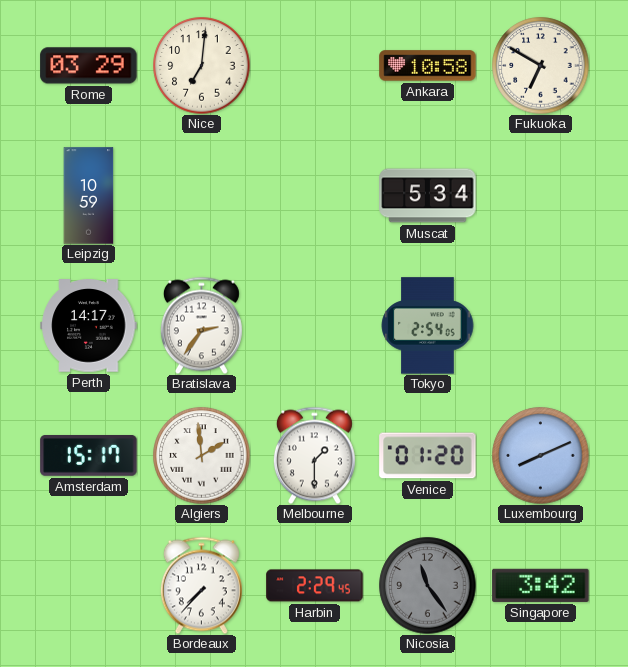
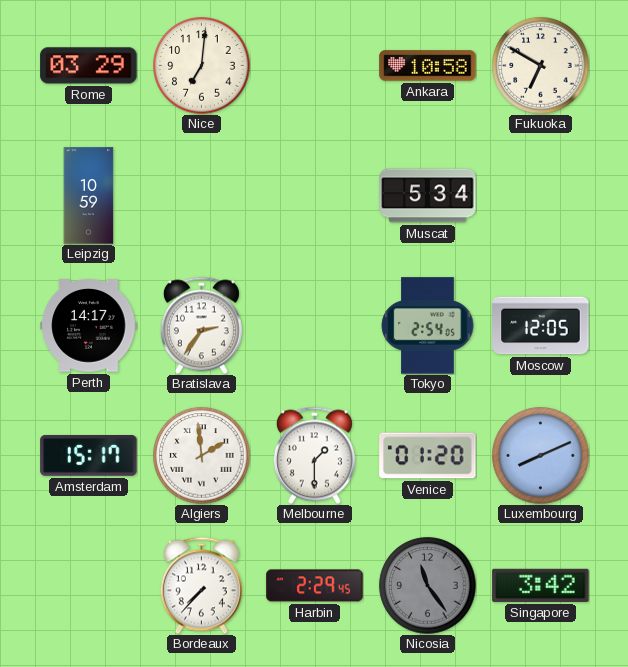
Moscow: none -> 12:05
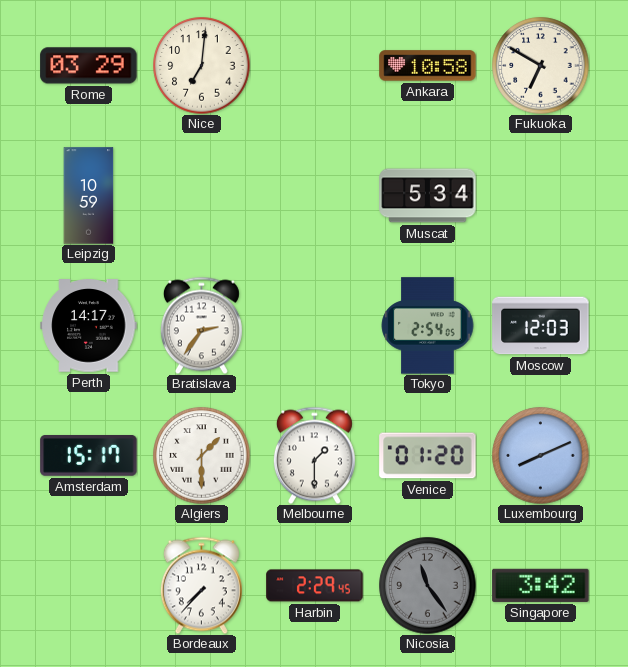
Moscow: 12:05 -> 12:03
Algiers: 1:59 -> 1:30
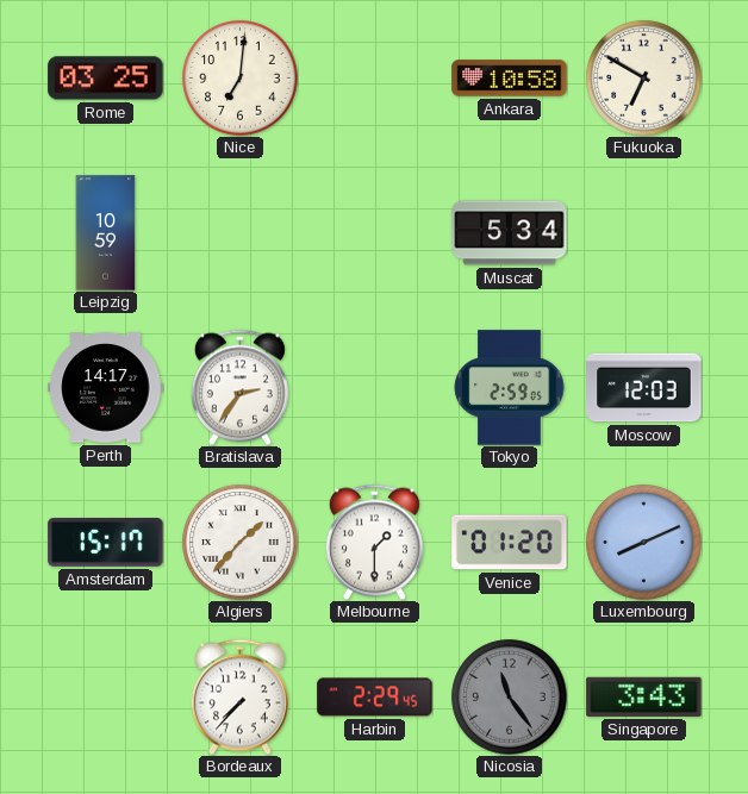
Rome: 03:29 -> 03:25
Tokyo: 2:54 -> 2:59
Algiers: 1:30 -> 1:37
Singapore: 3:42 -> 3:43
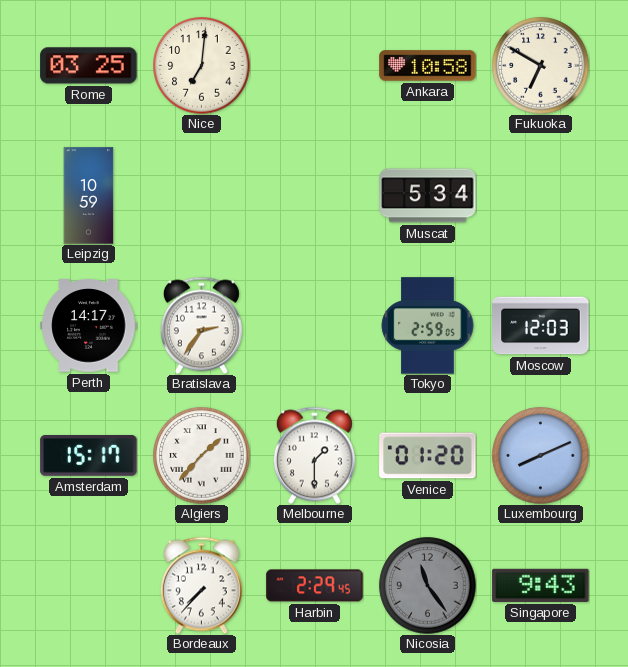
Singapore: 3:43 -> 9:43
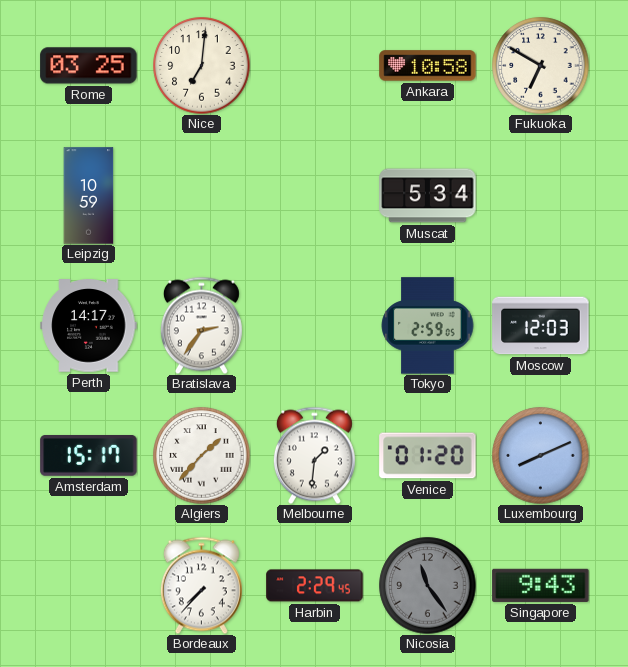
Melbourne: 1:30 -> 1:31
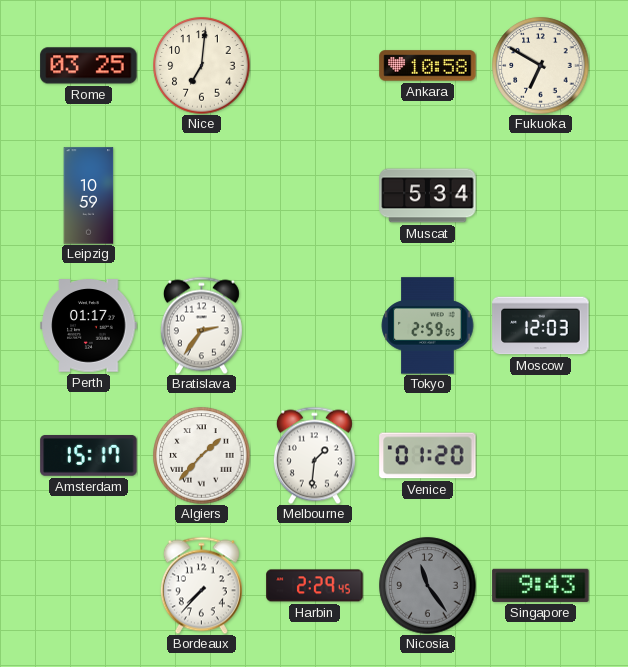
Perth: 14:17 -> 01:17
Luxembourg: 8:11 -> none
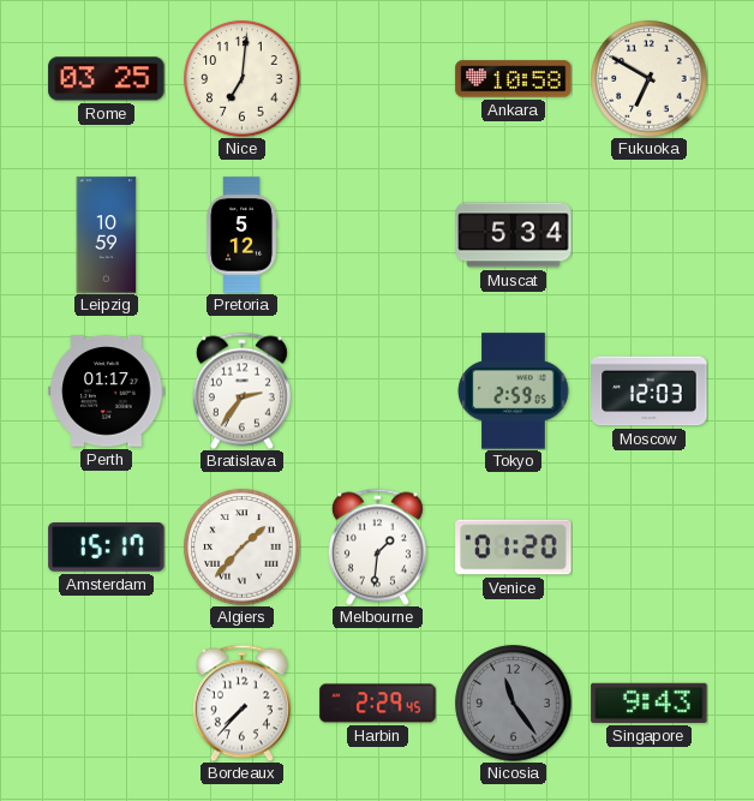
Pretoria: none -> 5:12
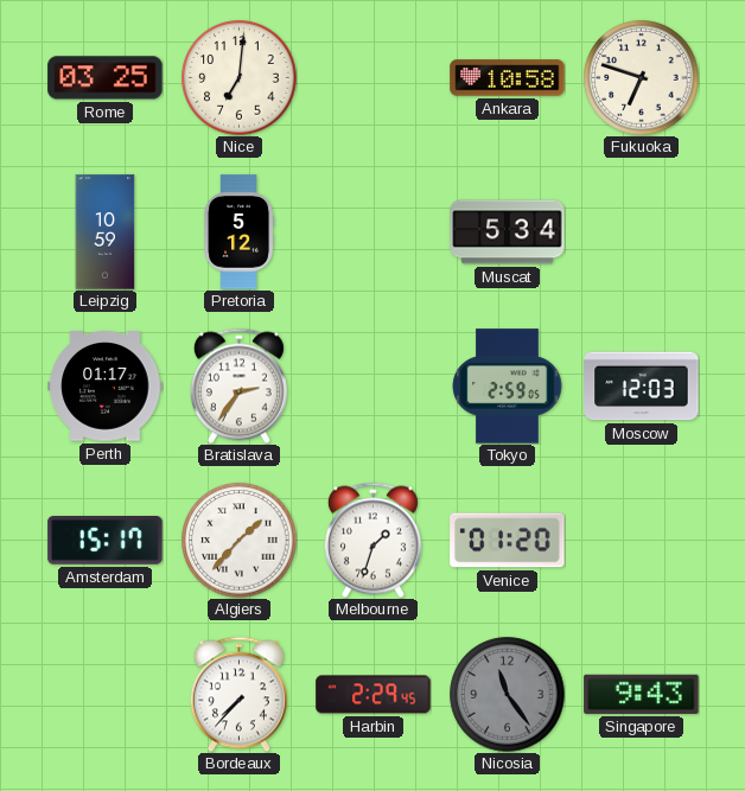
Fukuoka: 6:50 -> 6:48
Melbourne: 1:31 -> 1:33
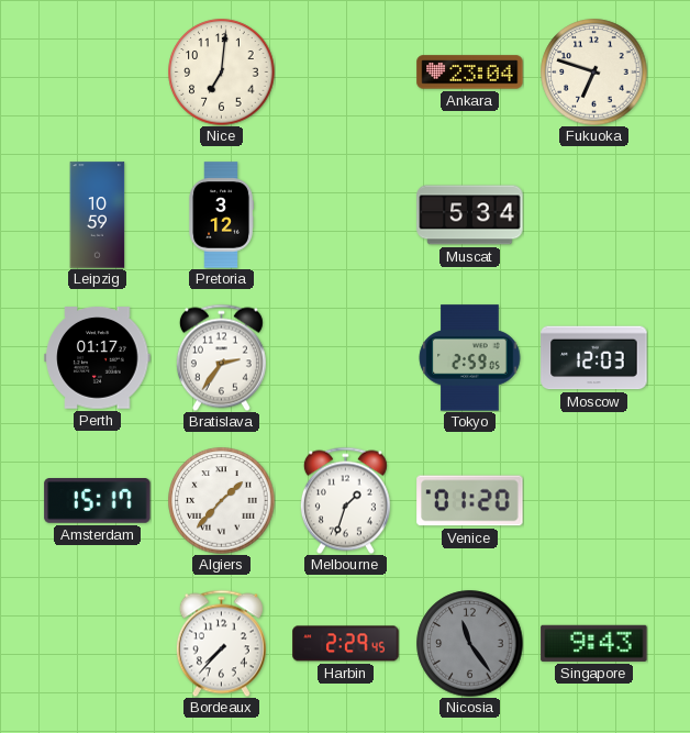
Rome: 03:25 -> none
Ankara: 10:58 -> 23:04
Pretoria: 5:12 -> 3:12
